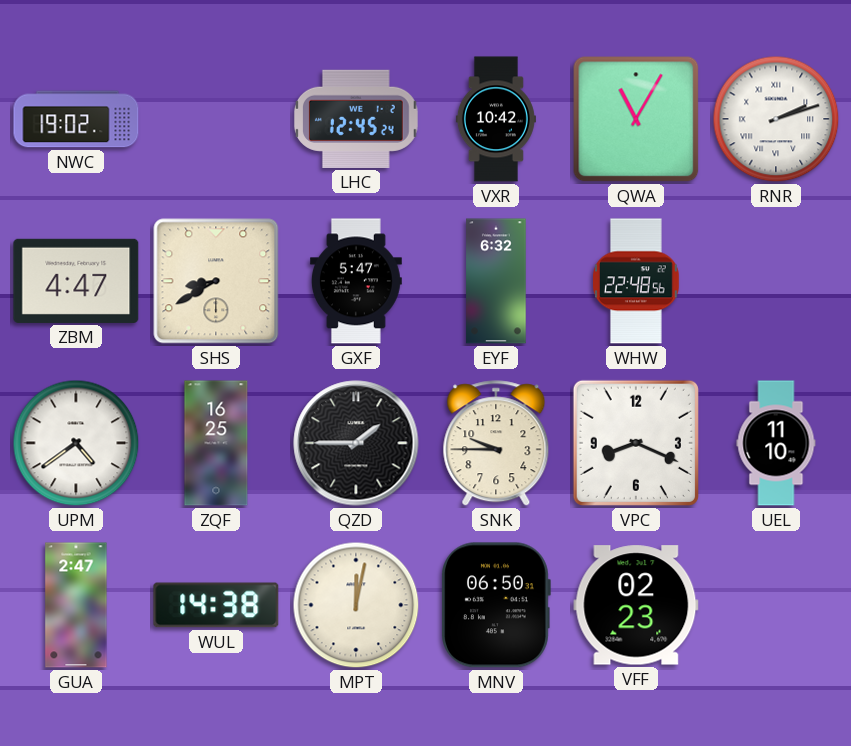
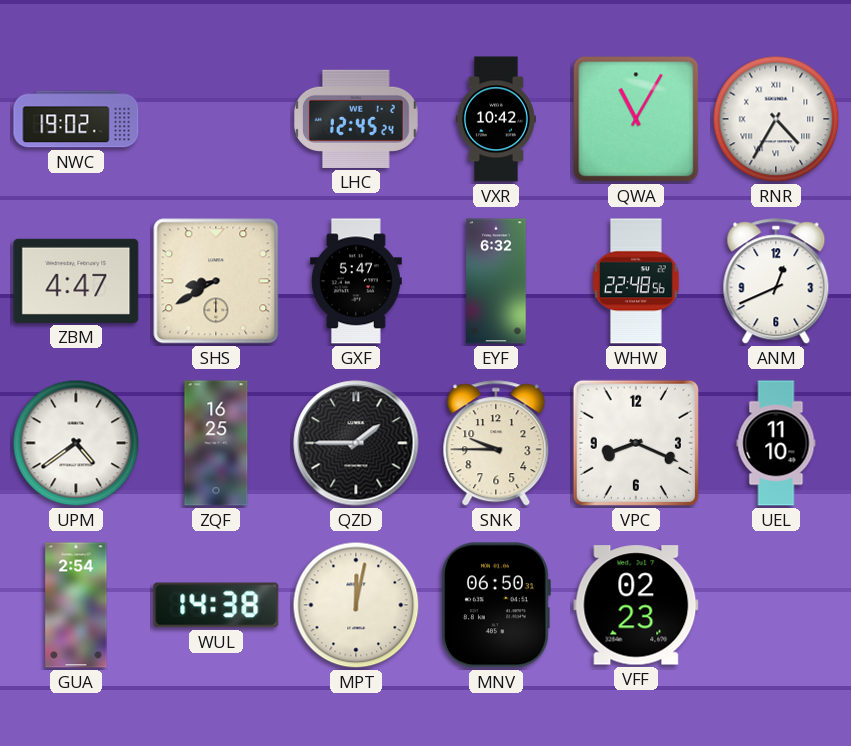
RNR: 2:12 -> 4:35
ANM: none -> 12:41
GUA: 2:47 -> 2:54
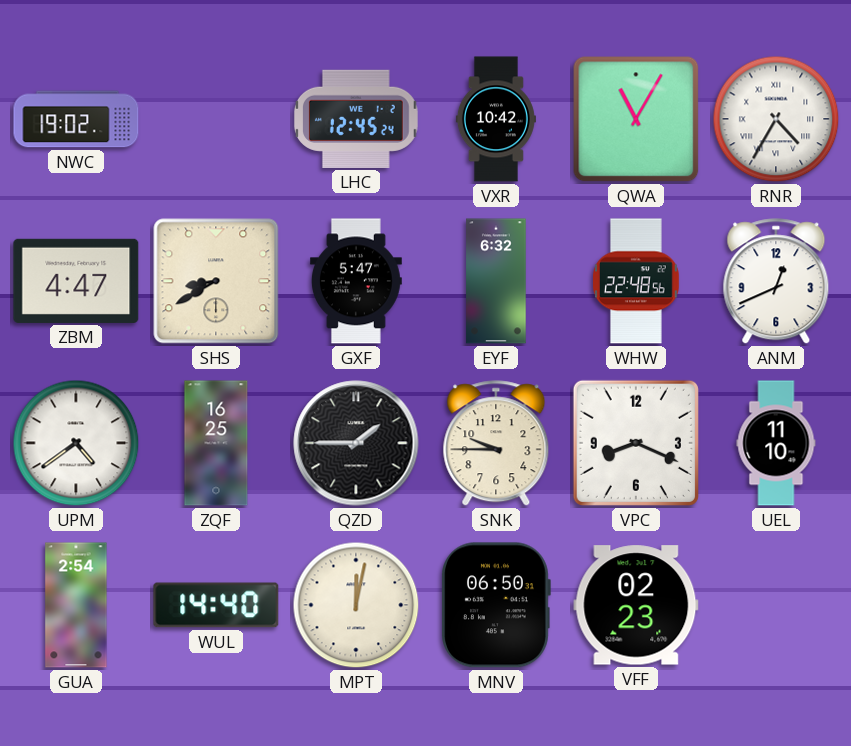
WUL: 14:38 -> 14:40
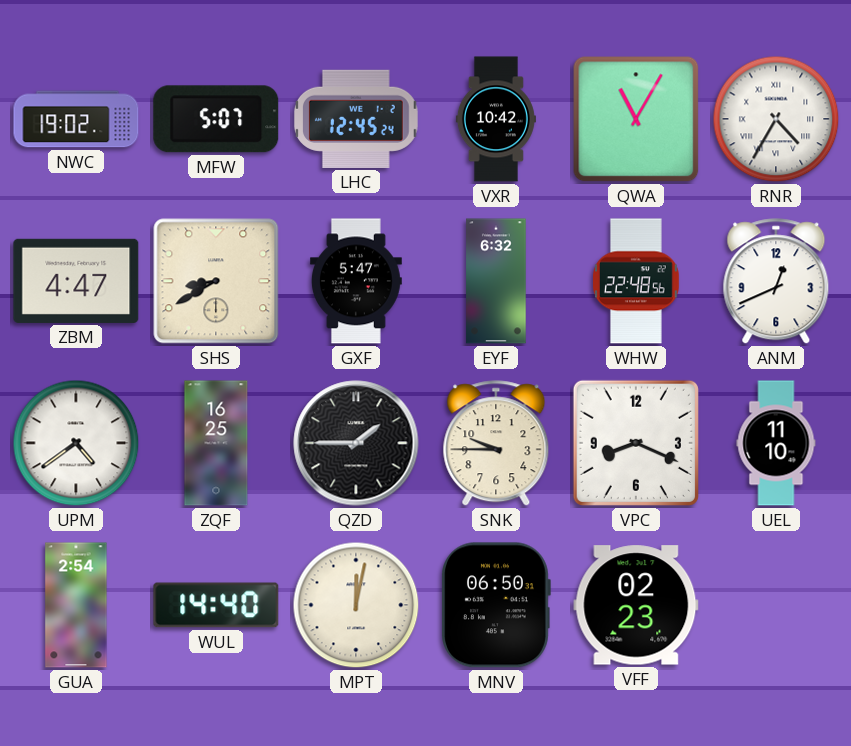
MFW: none -> 5:07
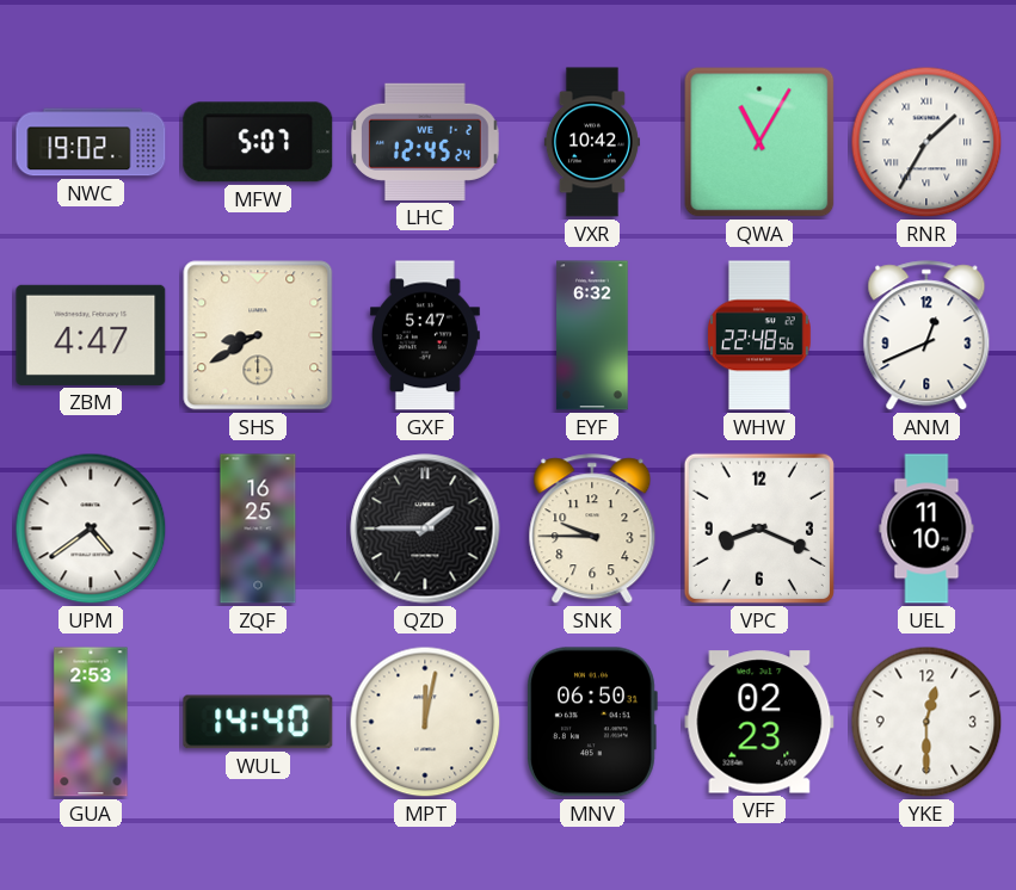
RNR: 4:35 -> 1:35
GUA: 2:54 -> 2:53
YKE: none -> 12:30
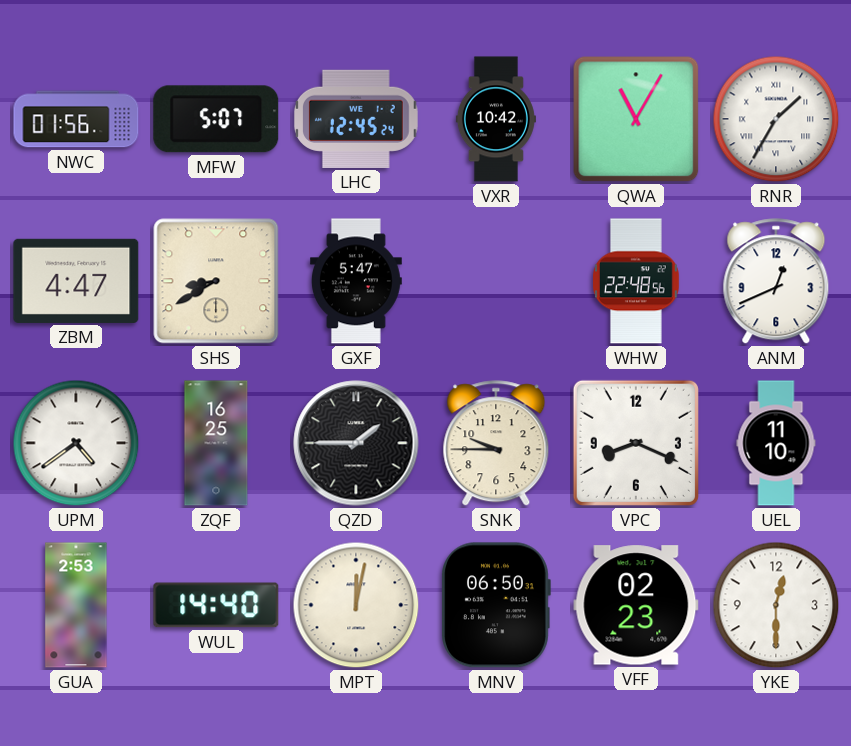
NWC: 19:02 -> 01:56
EYF: 6:32 -> none
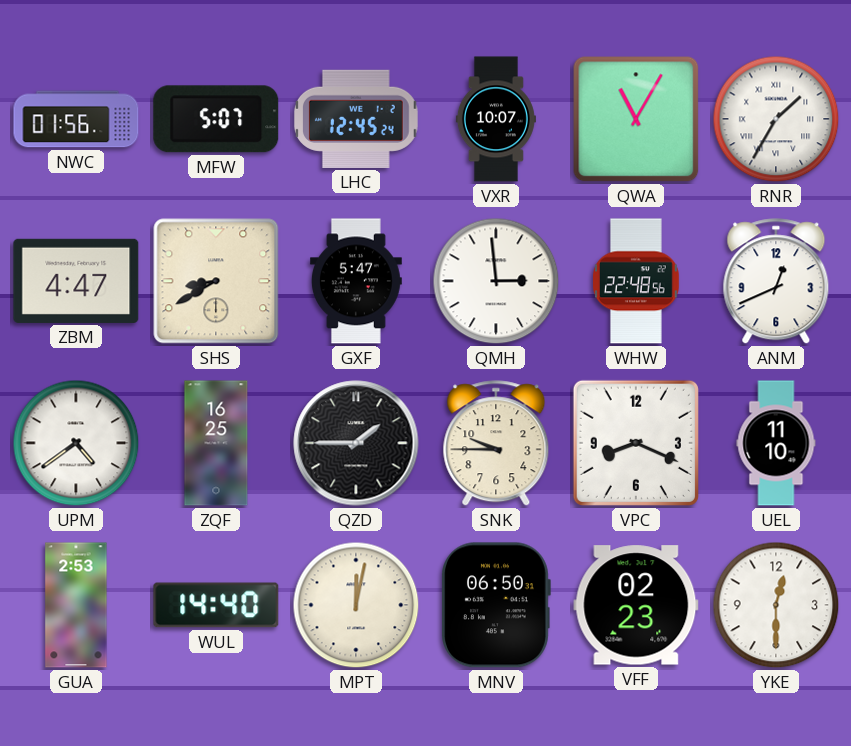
VXR: 10:42 -> 10:07
QMH: none -> 2:59
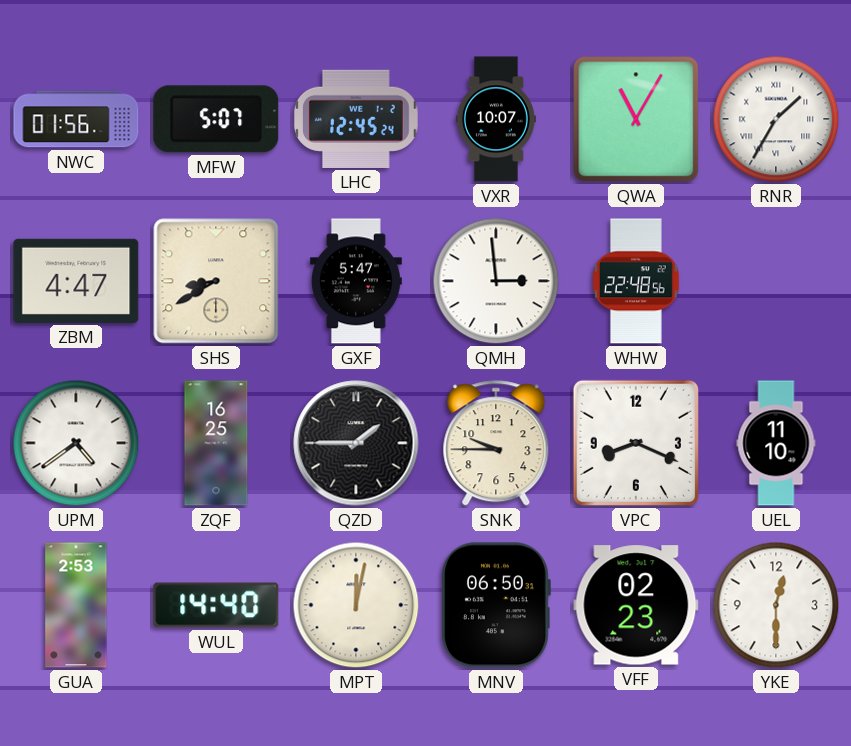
ANM: 12:41 -> none
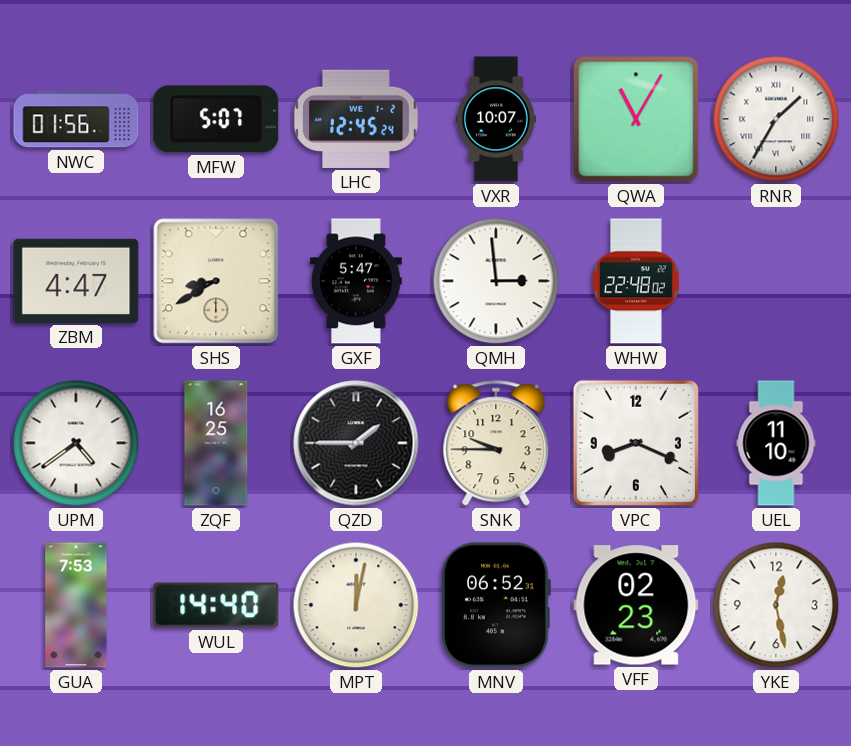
WHW: 22:48:56 -> 22:48:02
GUA: 2:53 -> 7:53
MNV: 06:50 -> 06:52
YKE: 12:30 -> 12:28
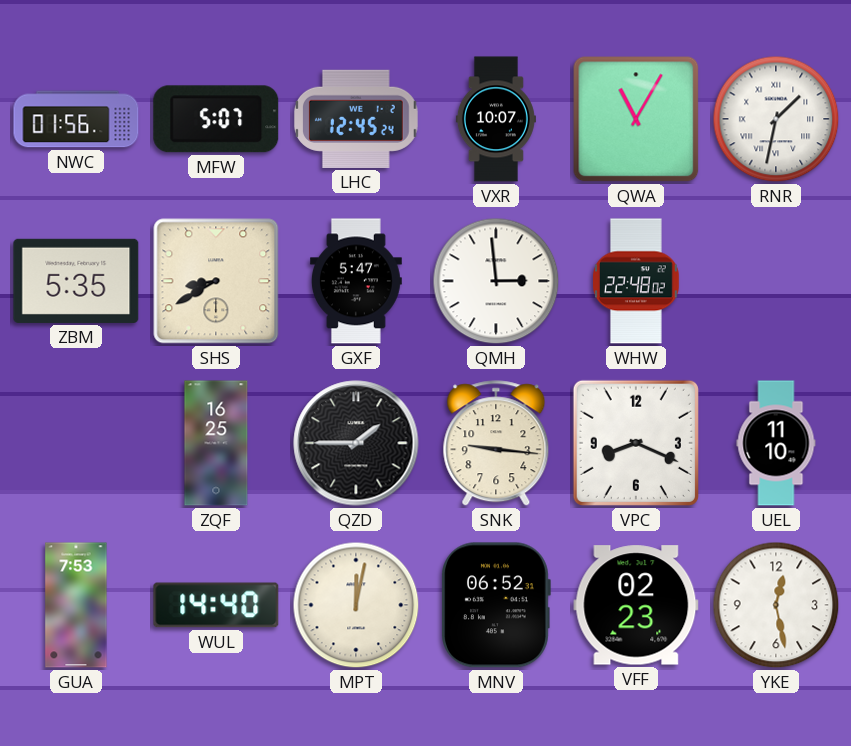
RNR: 1:35 -> 1:32
ZBM: 4:47 -> 5:35
UPM: 4:39 -> none
SNK: 9:45 -> 9:16
